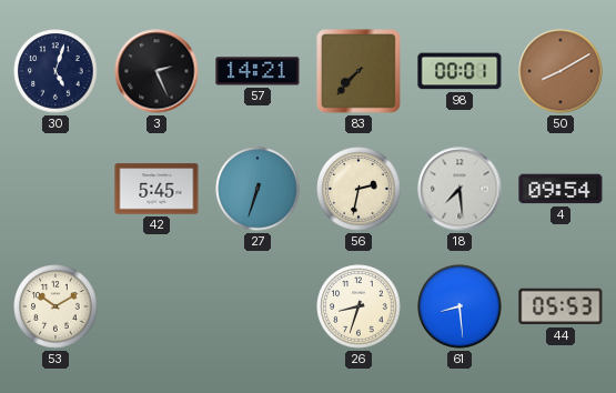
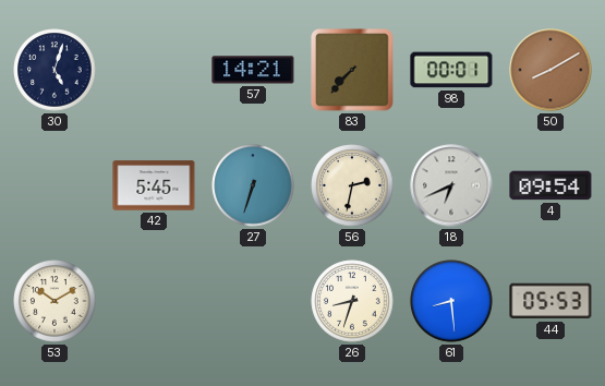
3: 2:26 -> none
18: 7:29 -> 6:41
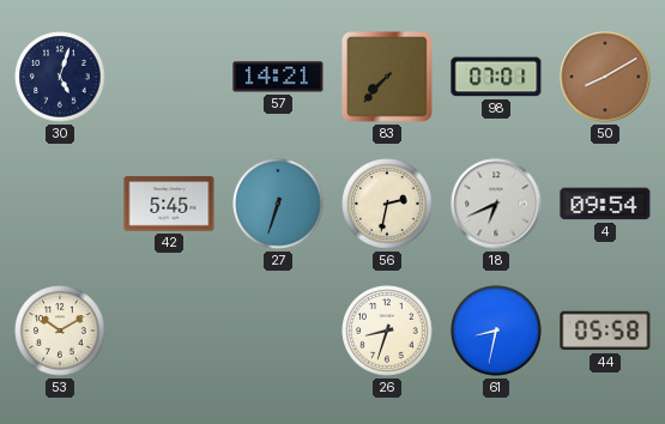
98: 00:01 -> 07:01
61: 8:29 -> 8:32
44: 05:53 -> 05:58
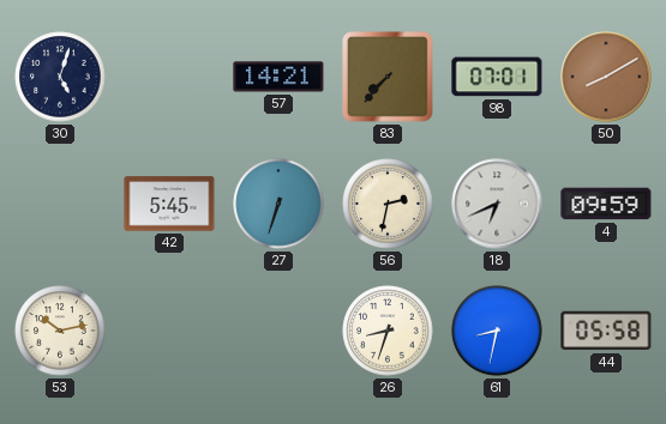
4: 09:54 -> 09:59
53: 10:10 -> 10:13
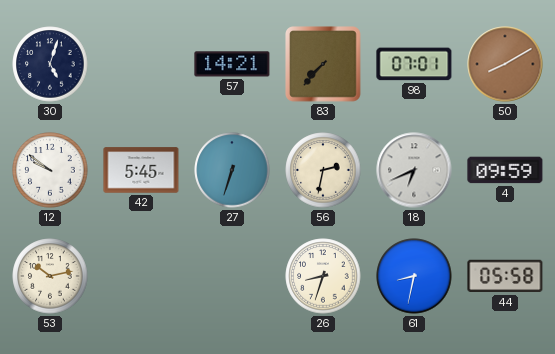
12: none -> 9:51
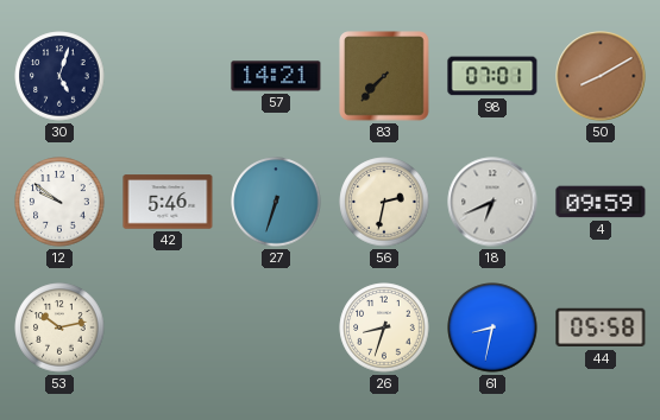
42: 5:45 -> 5:46
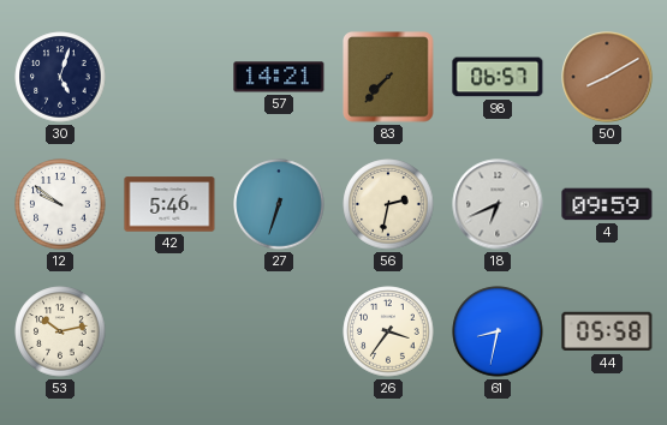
98: 07:01 -> 06:57
26: 8:33 -> 3:36
